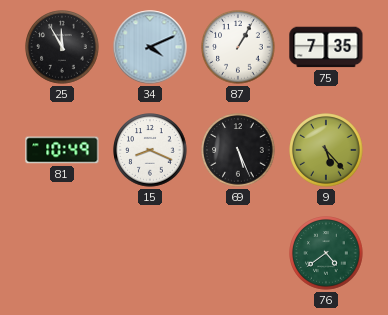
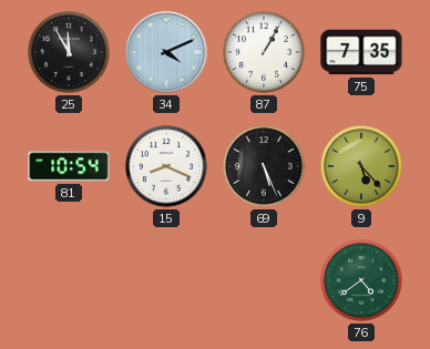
81: 10:49 -> 10:54
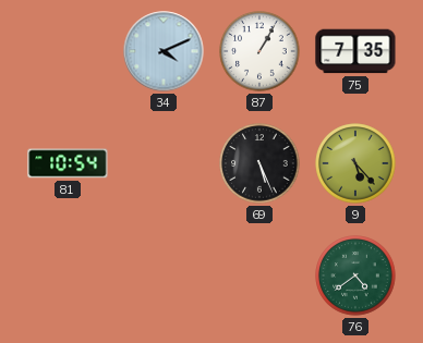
25: 11:55 -> none
15: 8:19 -> none
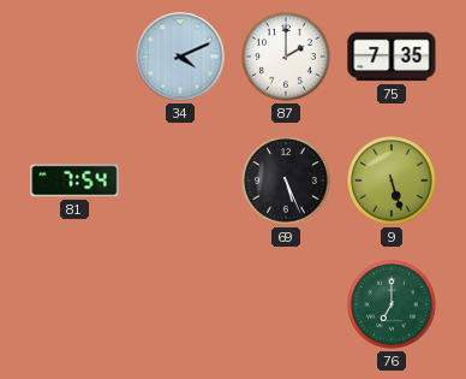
87: 1:05 -> 2:00
81: 10:54 -> 7:54
9: 5:23 -> 5:27
76: 4:39 -> 7:00
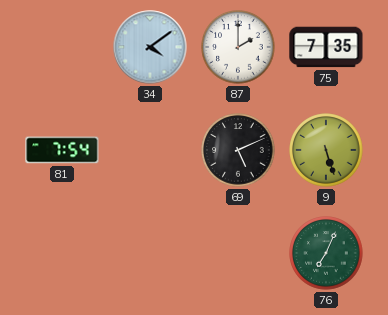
34: 4:11 -> 4:09
69: 5:26 -> 5:11
76: 7:00 -> 7:04
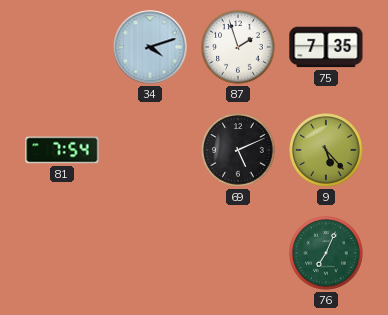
34: 4:09 -> 4:12
87: 2:00 -> 1:57
9: 5:27 -> 5:23
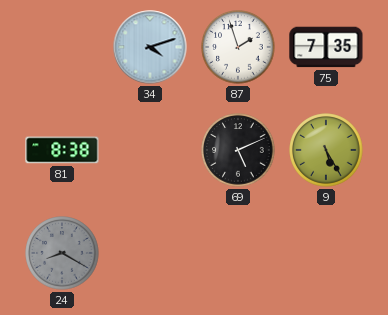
81: 7:54 -> 8:38
9: 5:23 -> 5:25
24: none -> 8:20
76: 7:04 -> none
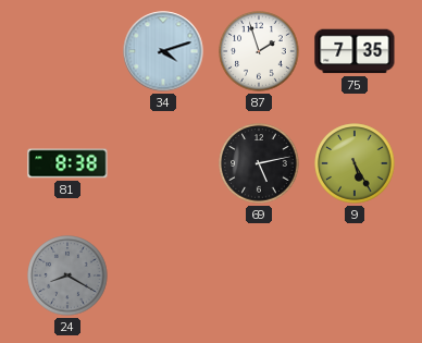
69: 5:11 -> 5:13
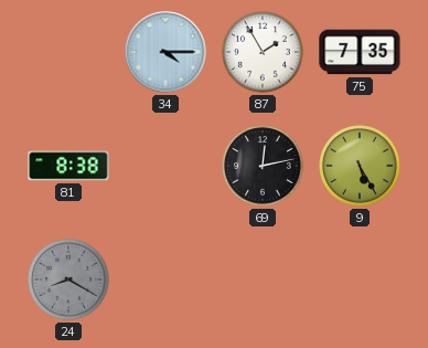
34: 4:12 -> 4:15
87: 1:57 -> 1:55
69: 5:13 -> 12:13
